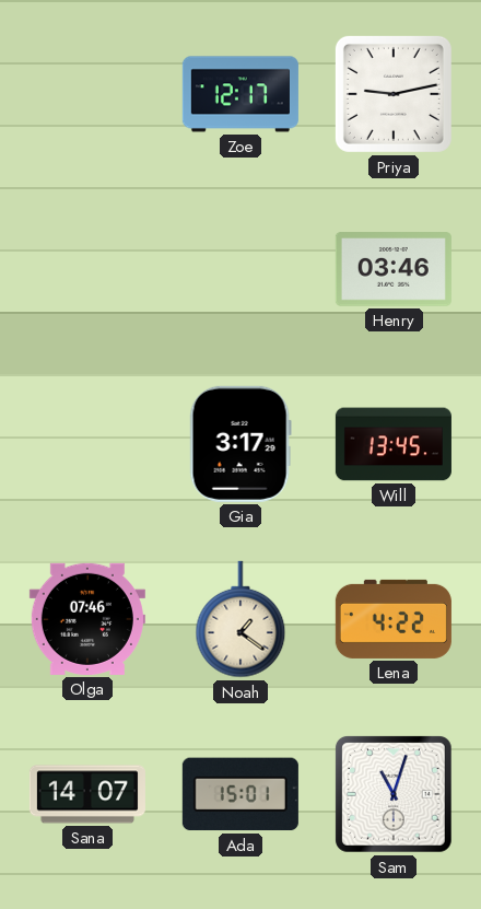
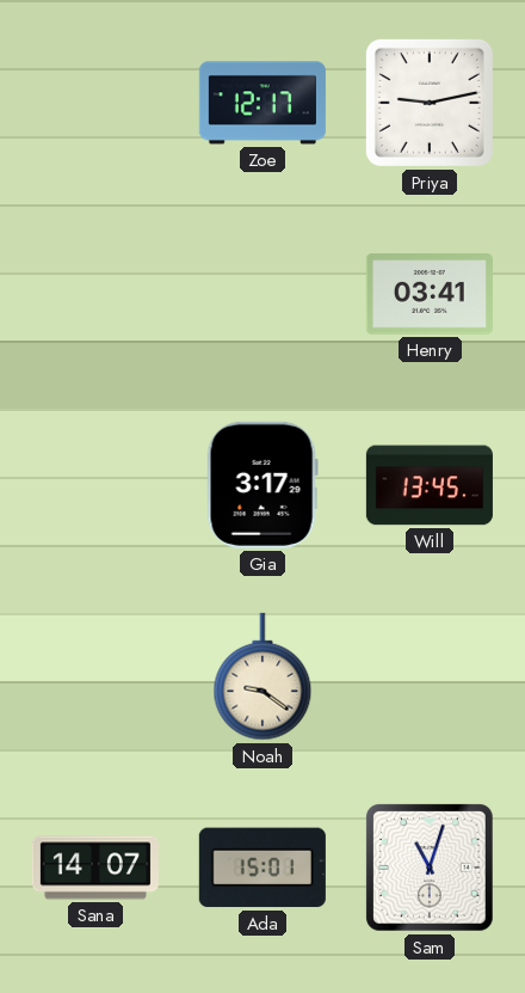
Henry: 03:46 -> 03:41
Olga: 07:46 -> none
Noah: 1:21 -> 9:21
Lena: 4:22 -> none
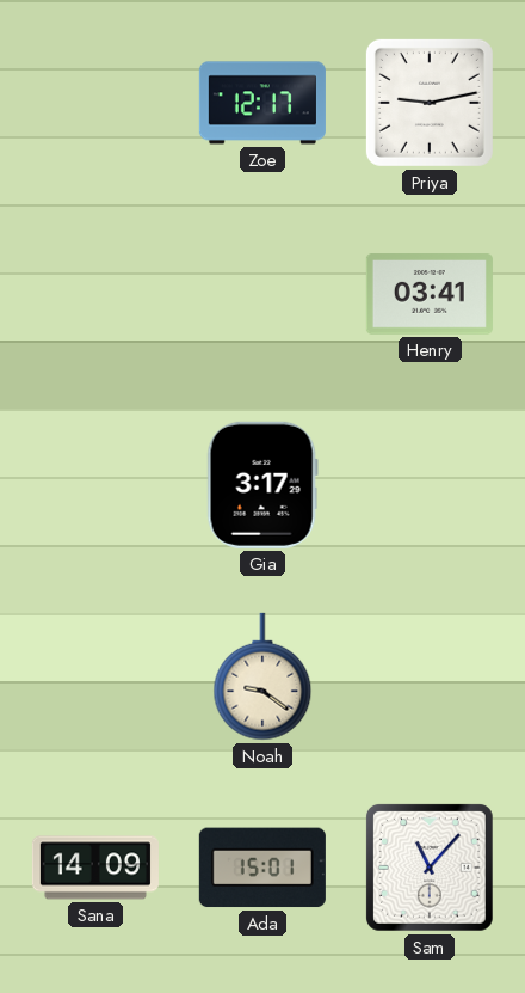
Will: 13:45 -> none
Sana: 14:07 -> 14:09
Sam: 11:03 -> 11:07
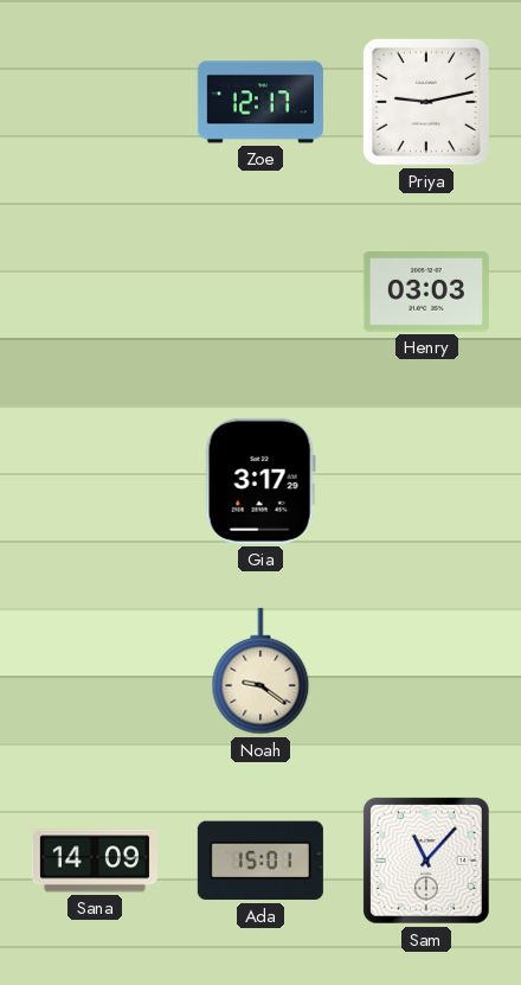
Henry: 03:41 -> 03:03
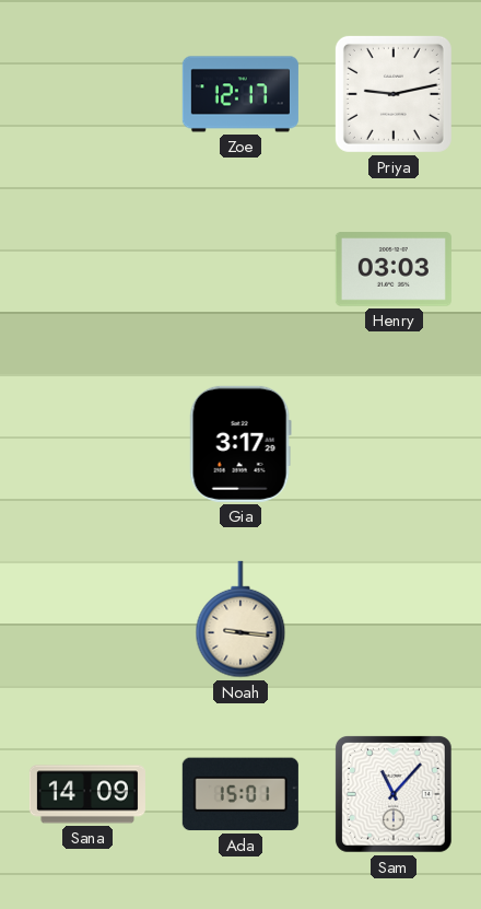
Noah: 9:21 -> 9:16
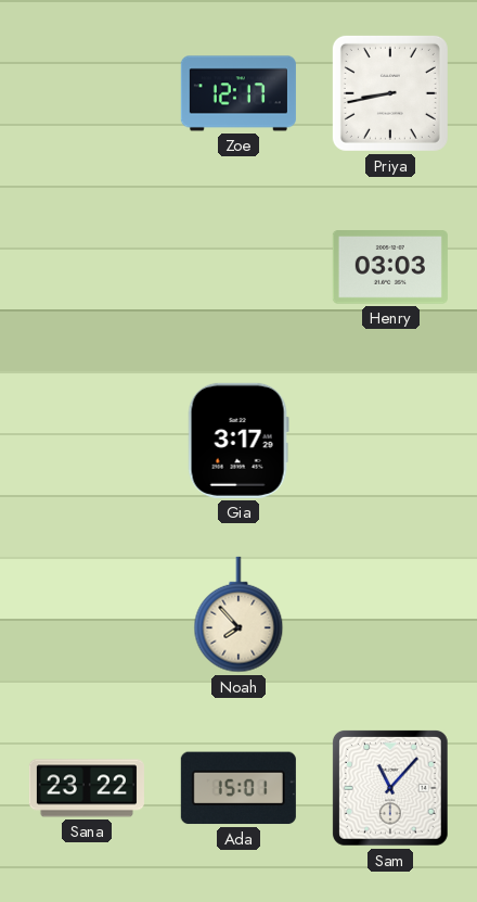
Priya: 9:13 -> 8:43
Noah: 9:16 -> 7:53
Sana: 14:09 -> 23:22
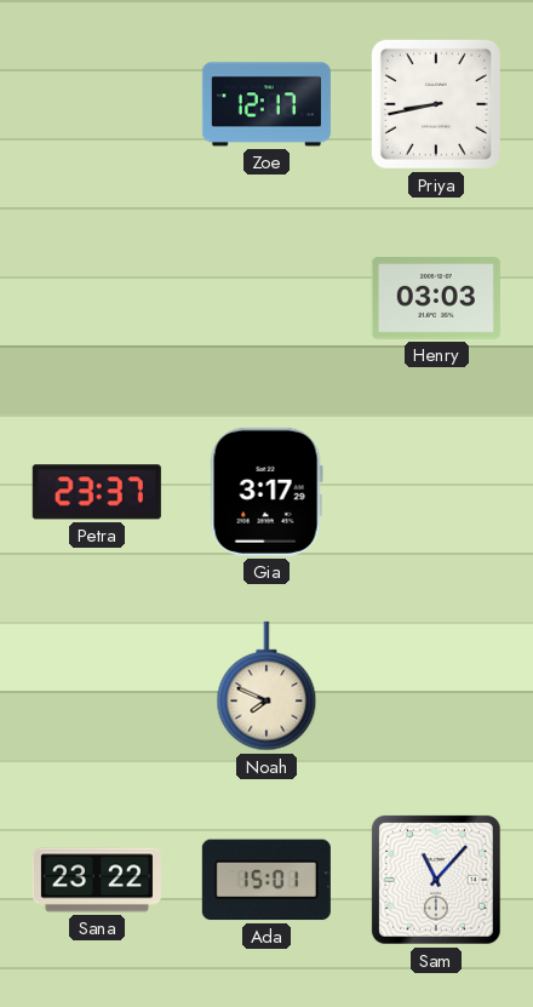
Petra: none -> 23:37
Noah: 7:53 -> 7:49
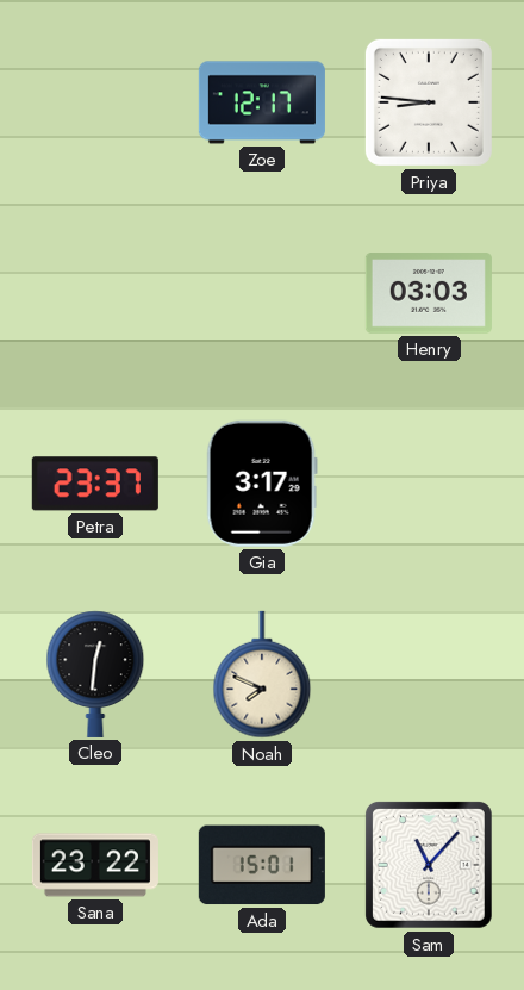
Priya: 8:43 -> 8:46
Cleo: none -> 12:31
